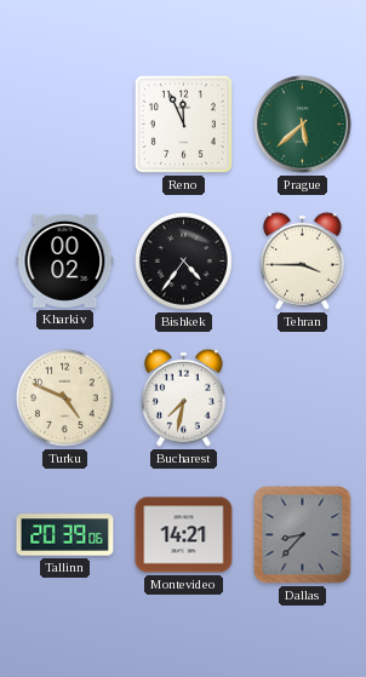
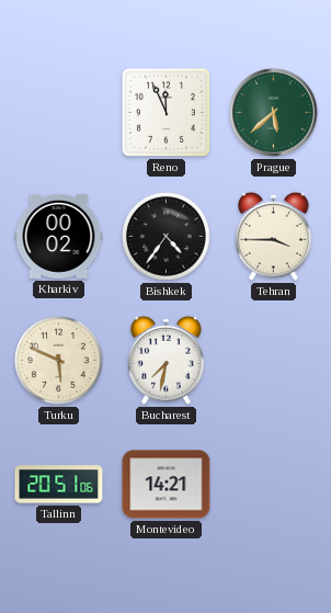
Turku: 4:49 -> 5:49
Tallinn: 20:39 -> 20:51
Dallas: 8:37 -> none
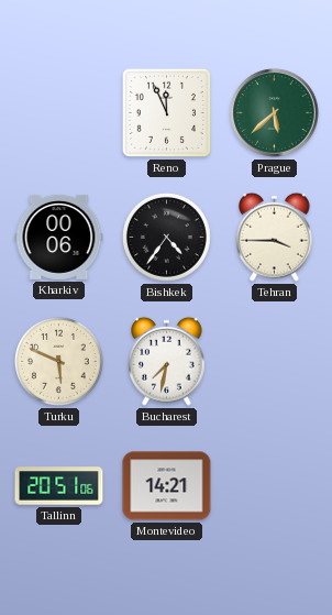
Kharkiv: 00:02 -> 00:06
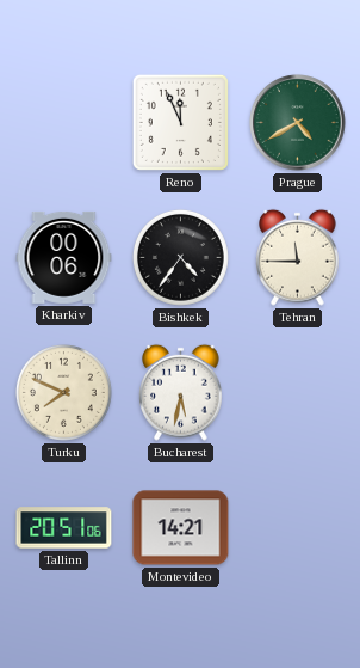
Prague: 5:38 -> 4:40
Tehran: 3:45 -> 11:45
Turku: 5:49 -> 7:49
Bucharest: 7:32 -> 5:32
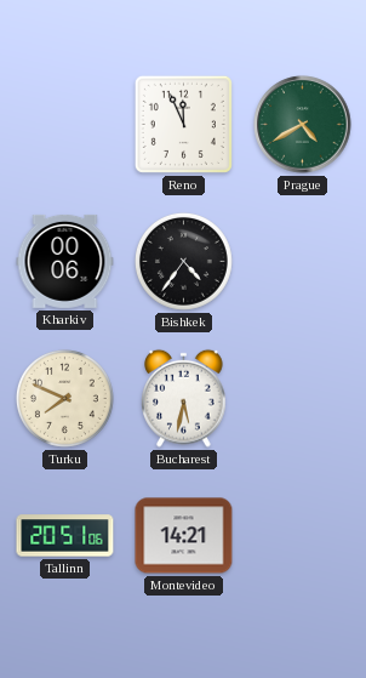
Tehran: 11:45 -> none
